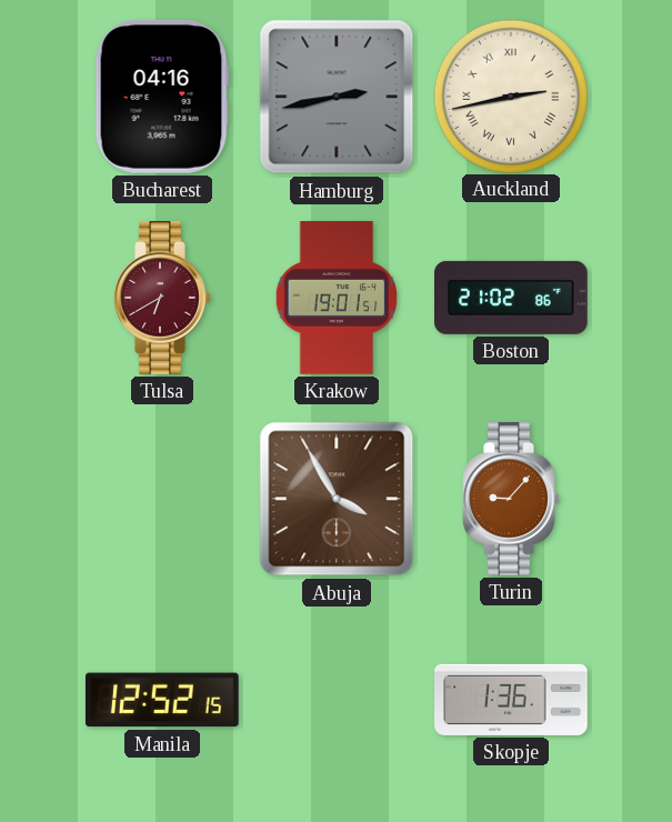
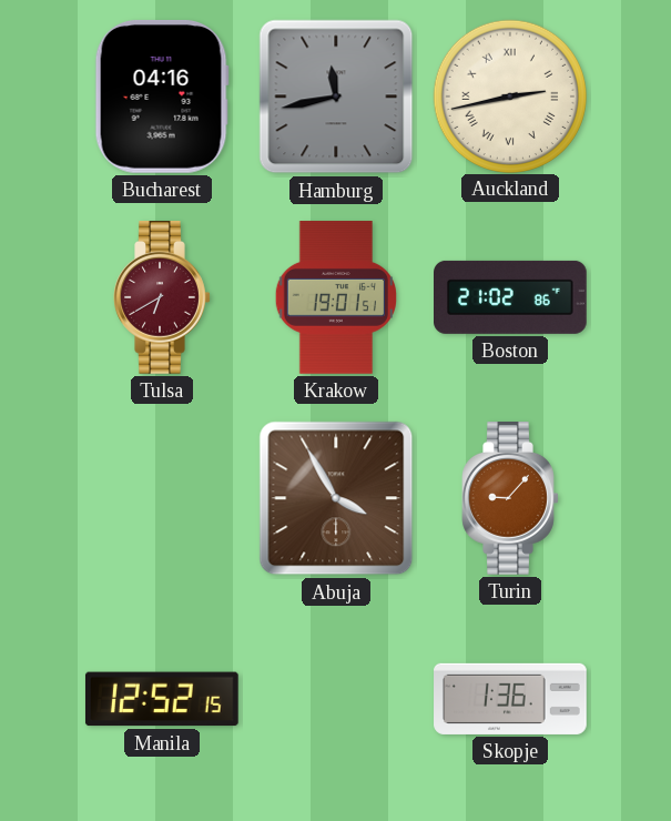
Hamburg: 2:43 -> 11:43
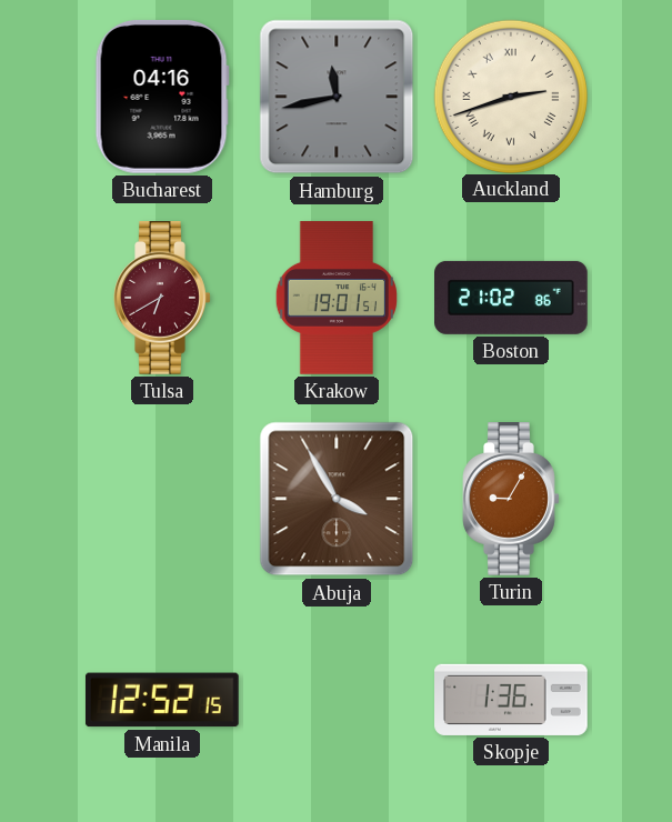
Auckland: 2:43 -> 2:42
Turin: 9:07 -> 9:05
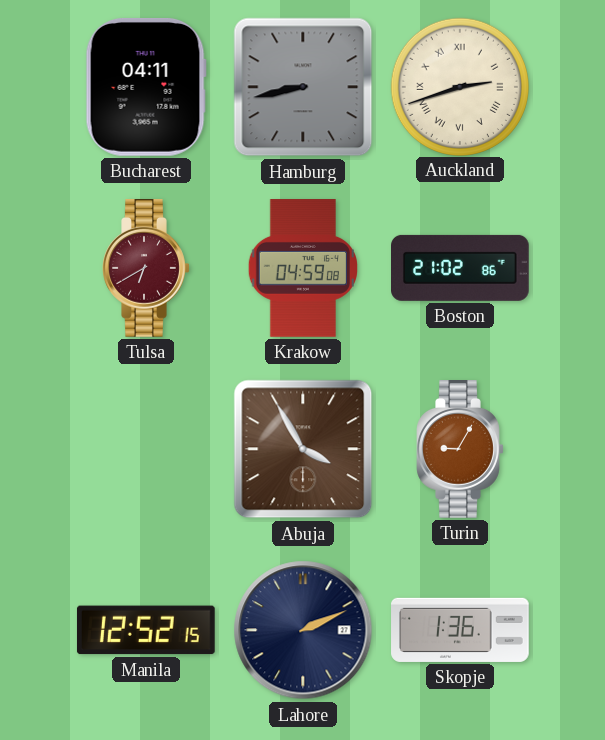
Bucharest: 04:16 -> 04:11
Hamburg: 11:43 -> 8:43
Krakow: 19:01 -> 04:59
Lahore: none -> 2:11
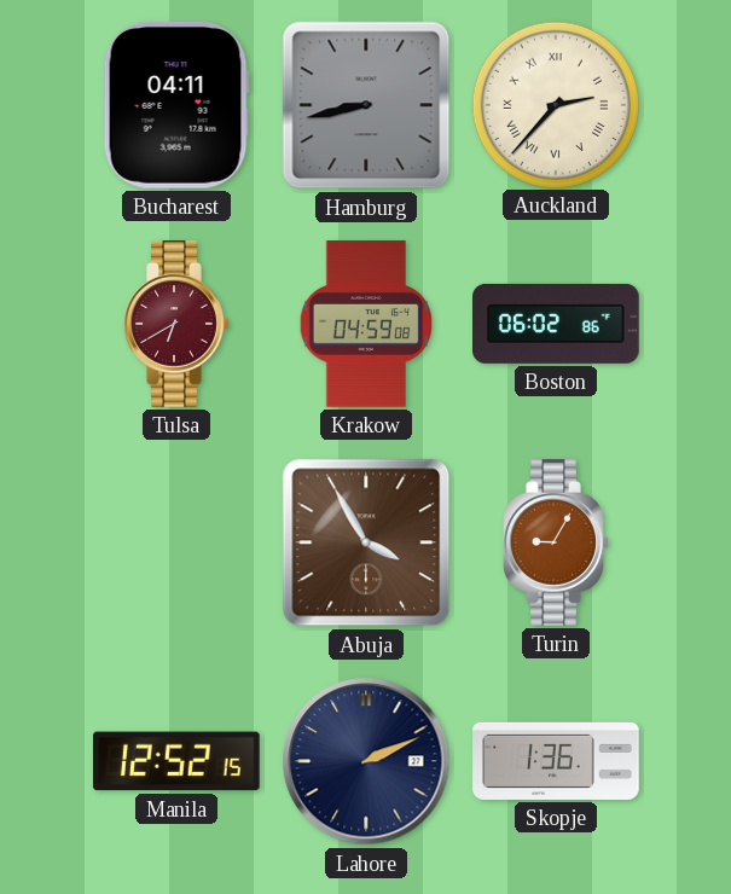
Auckland: 2:42 -> 2:37
Boston: 21:02 -> 06:02
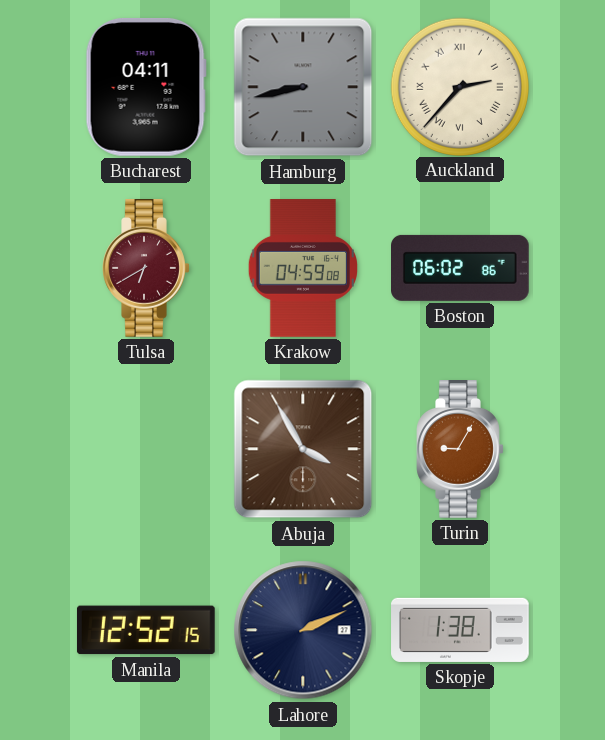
Skopje: 1:36 -> 1:38
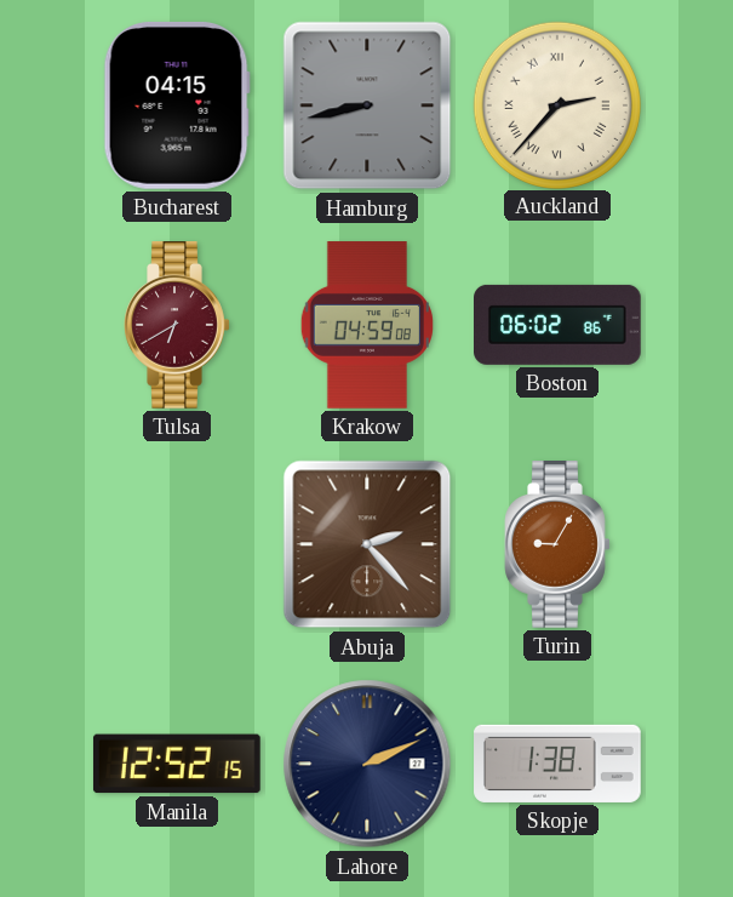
Bucharest: 04:11 -> 04:15
Abuja: 3:55 -> 2:23
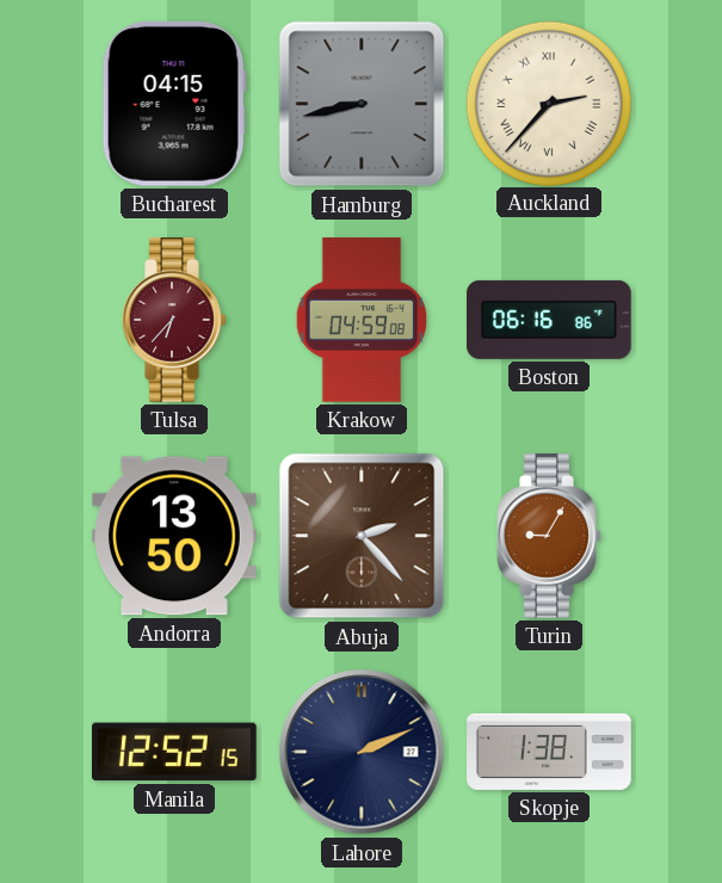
Tulsa: 6:40 -> 6:37
Boston: 06:02 -> 06:16
Andorra: none -> 13:50
